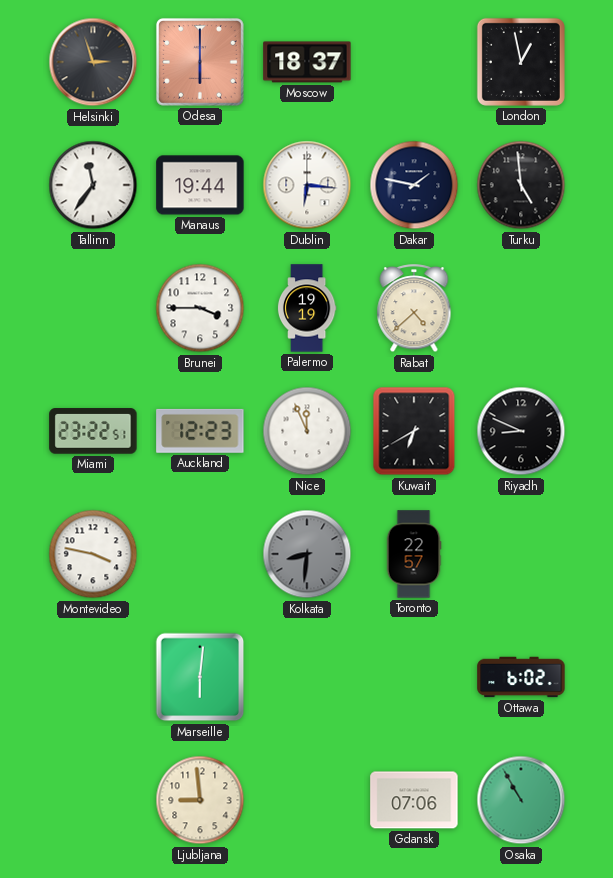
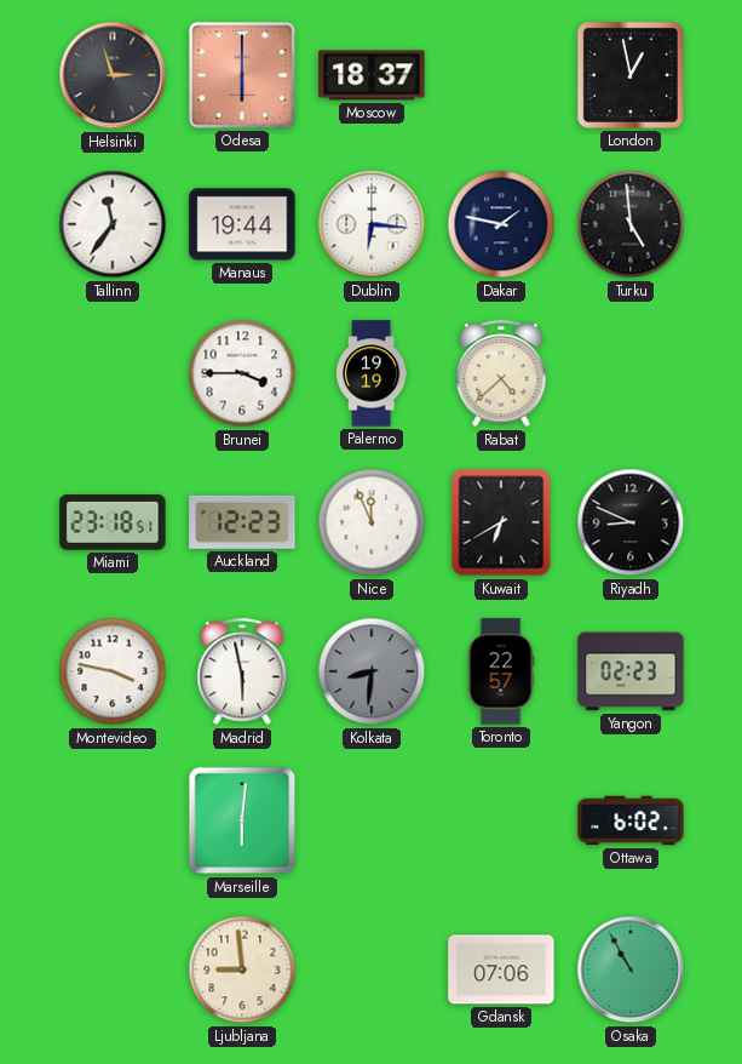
Miami: 23:22 -> 23:18
Madrid: none -> 5:58
Yangon: none -> 02:23
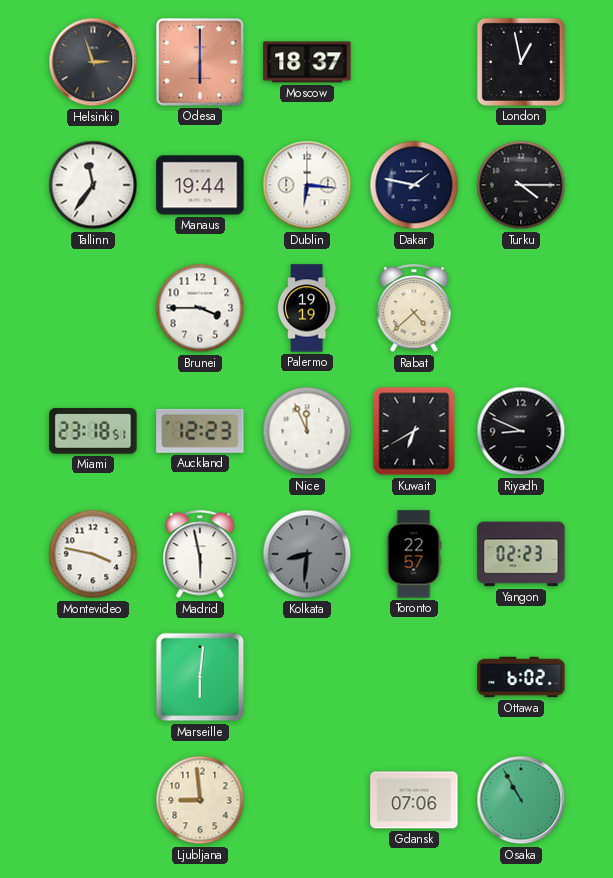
Turku: 4:59 -> 4:15
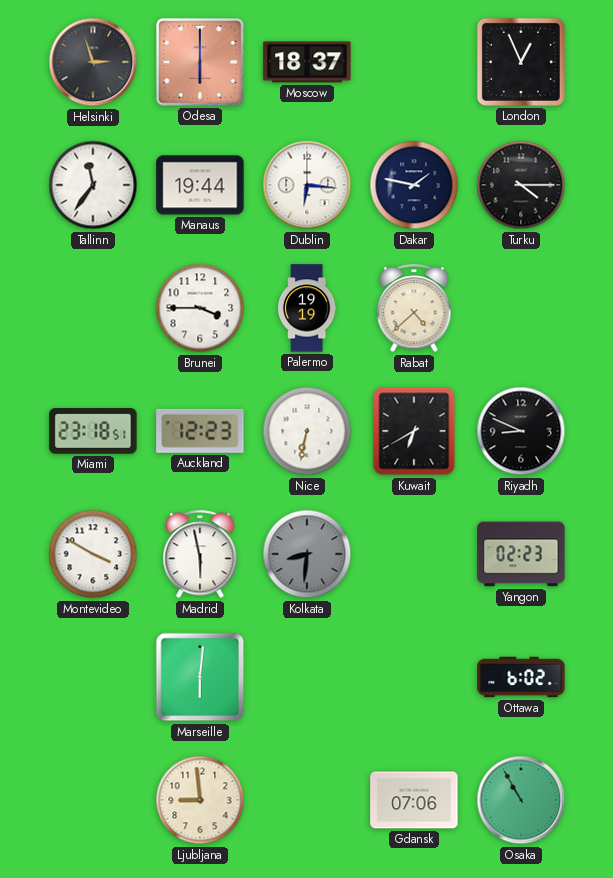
London: 12:58 -> 12:56
Nice: 11:56 -> 6:32
Montevideo: 3:47 -> 3:50
Toronto: 22:57 -> none
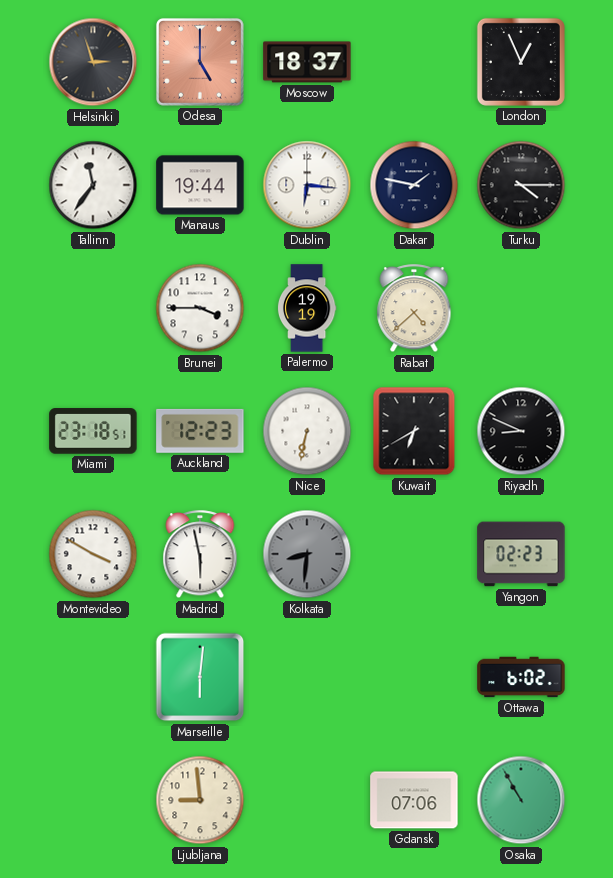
Odesa: 6:00 -> 5:00
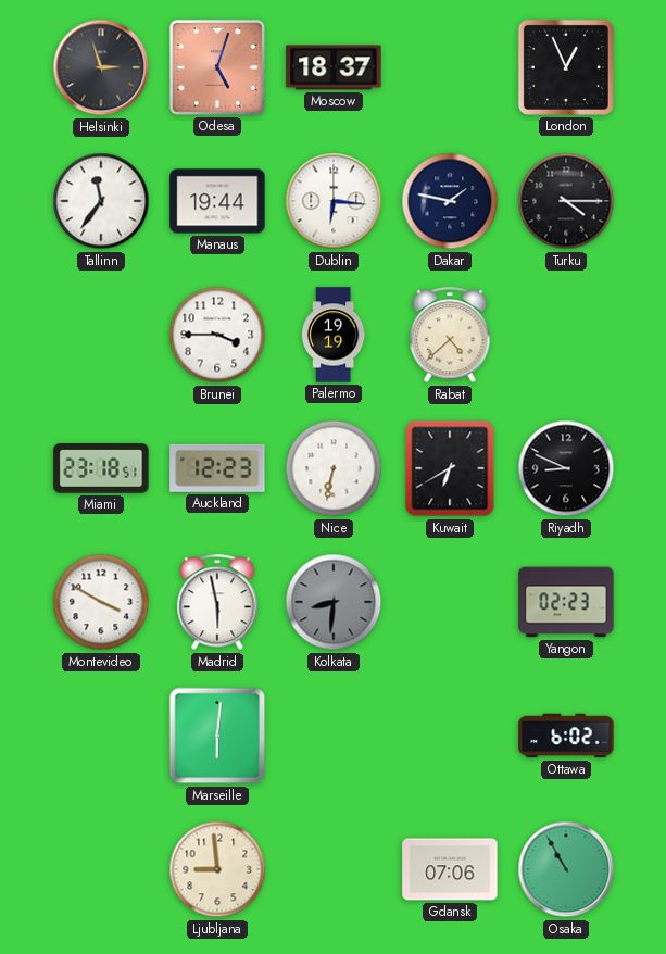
Odesa: 5:00 -> 5:03
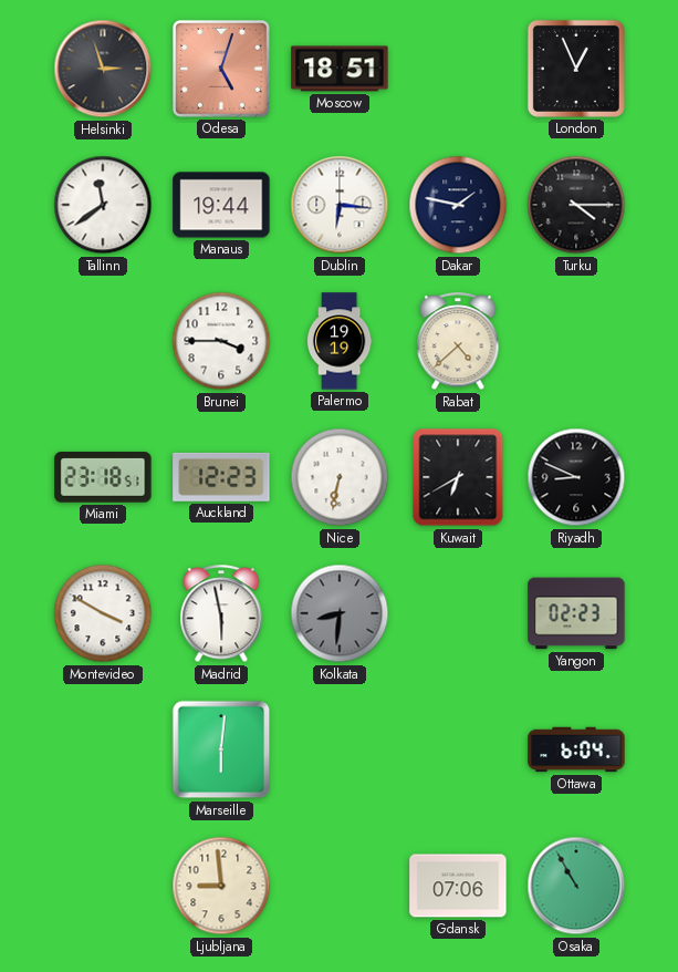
Moscow: 18:37 -> 18:51
Tallinn: 11:36 -> 11:39
Ottawa: 6:02 -> 6:04
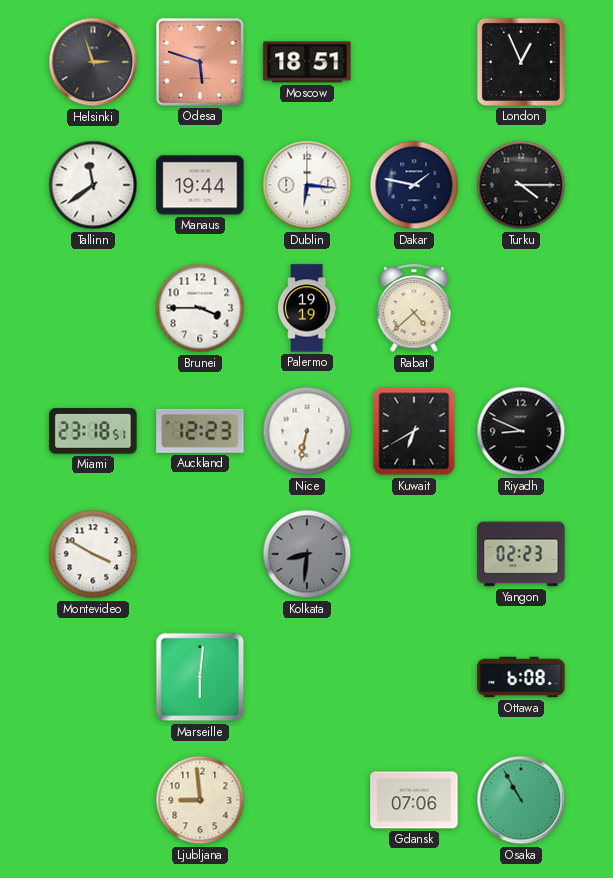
Odesa: 5:03 -> 5:48
Madrid: 5:58 -> none
Ottawa: 6:04 -> 6:08
